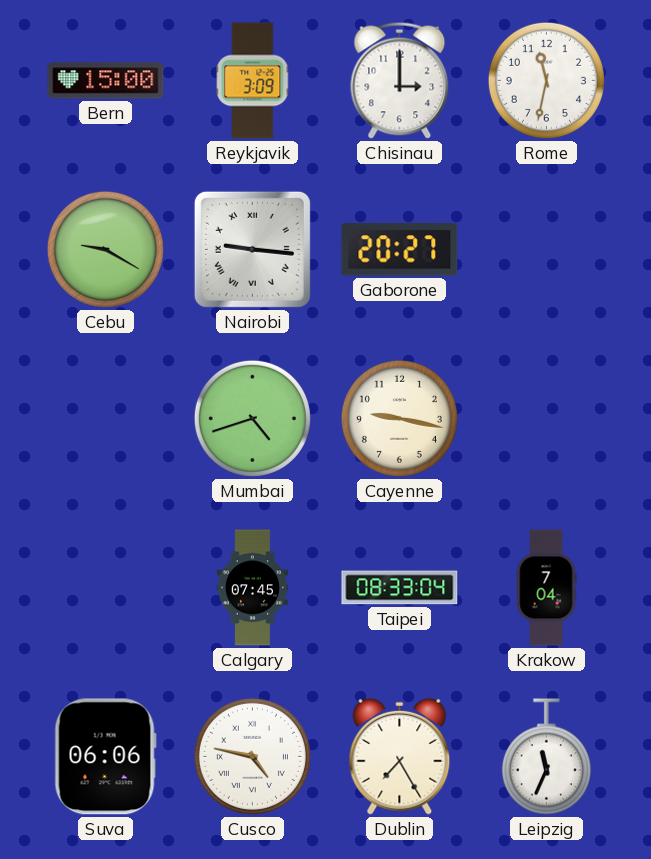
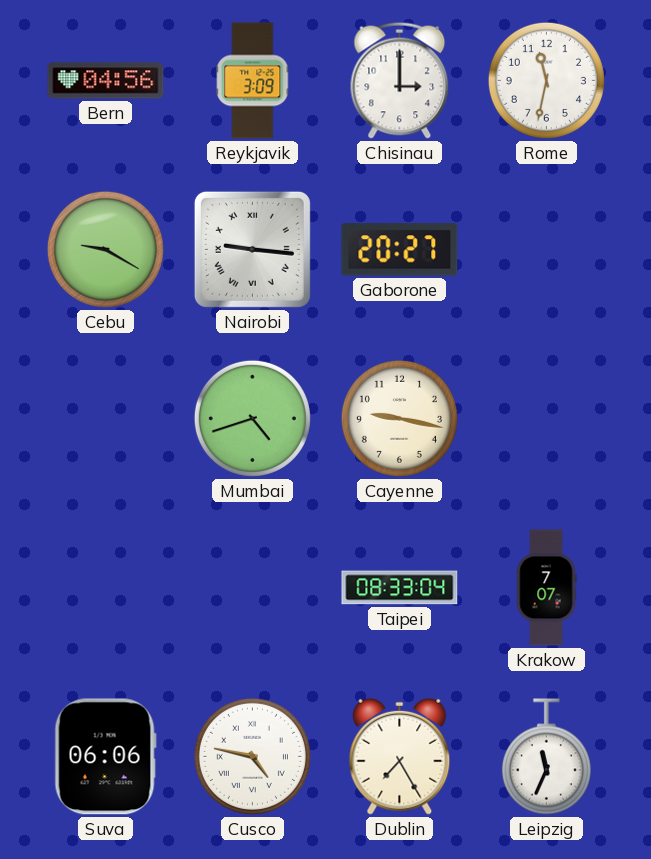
Bern: 15:00 -> 04:56
Calgary: 07:45 -> none
Krakow: 7:04 -> 7:07
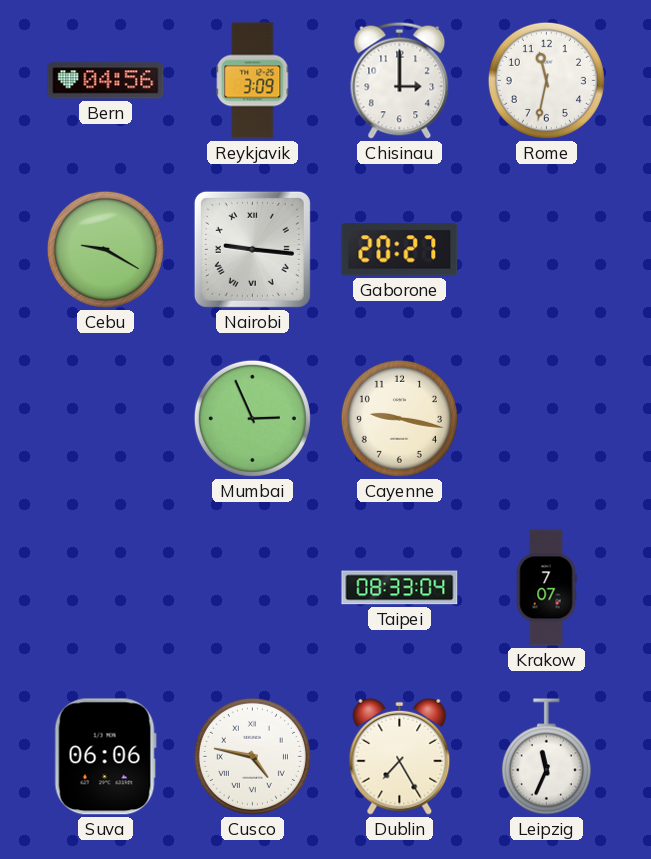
Mumbai: 4:42 -> 2:56
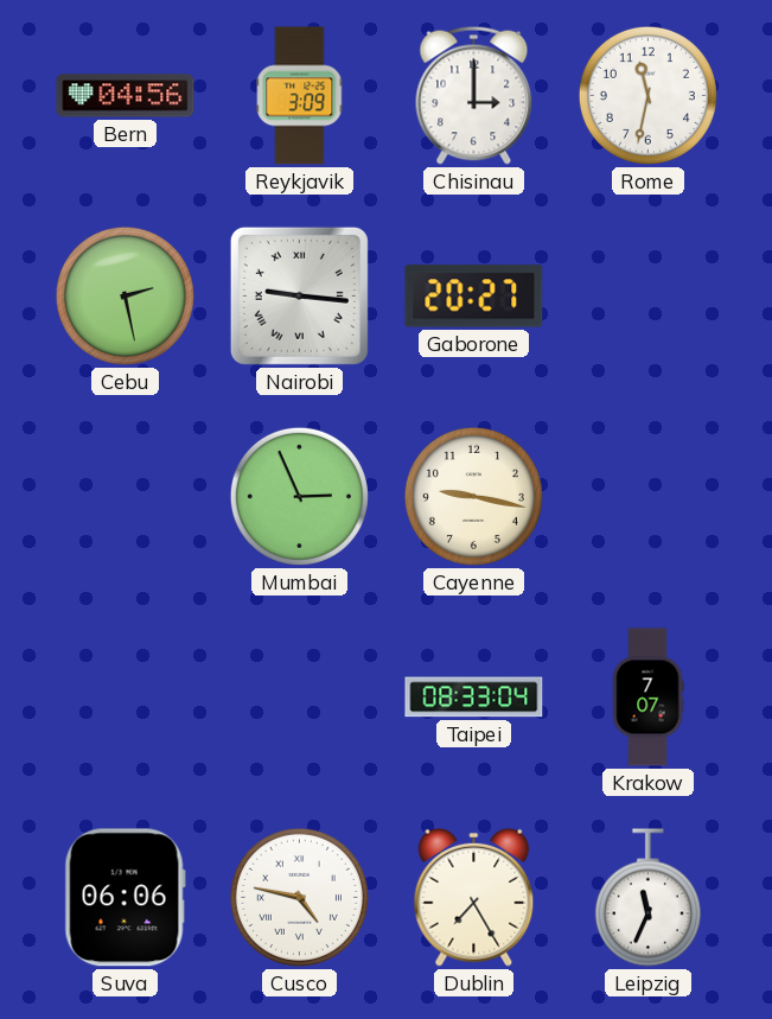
Cebu: 9:20 -> 2:28
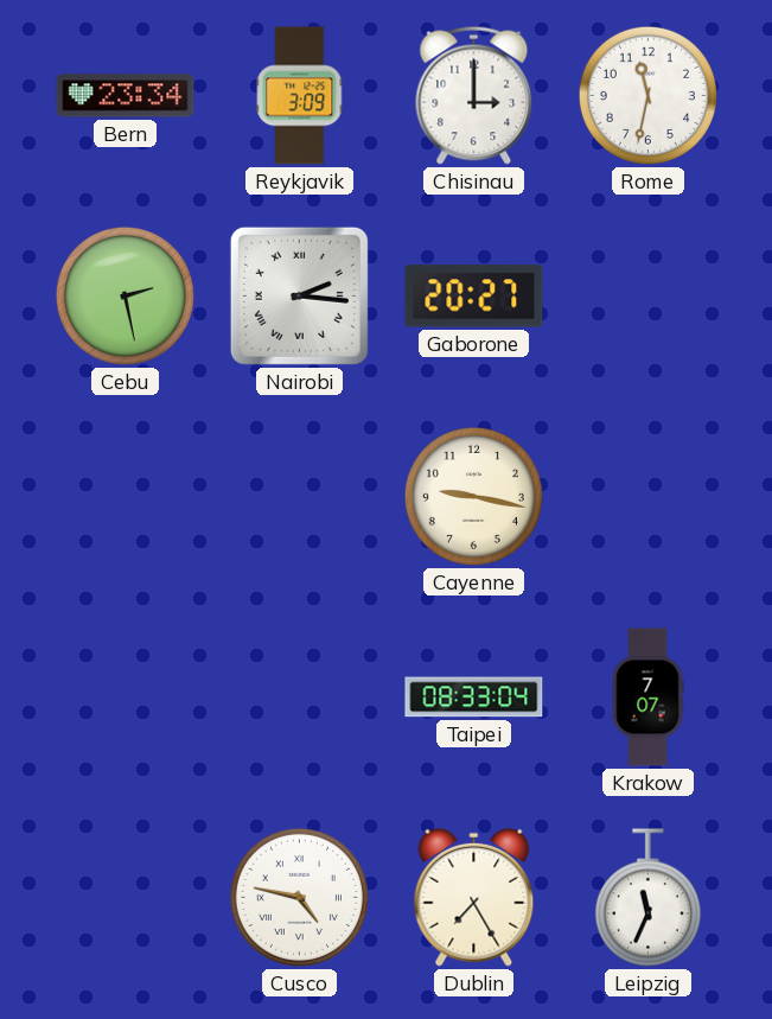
Bern: 04:56 -> 23:34
Nairobi: 9:16 -> 2:16
Mumbai: 2:56 -> none
Suva: 06:06 -> none
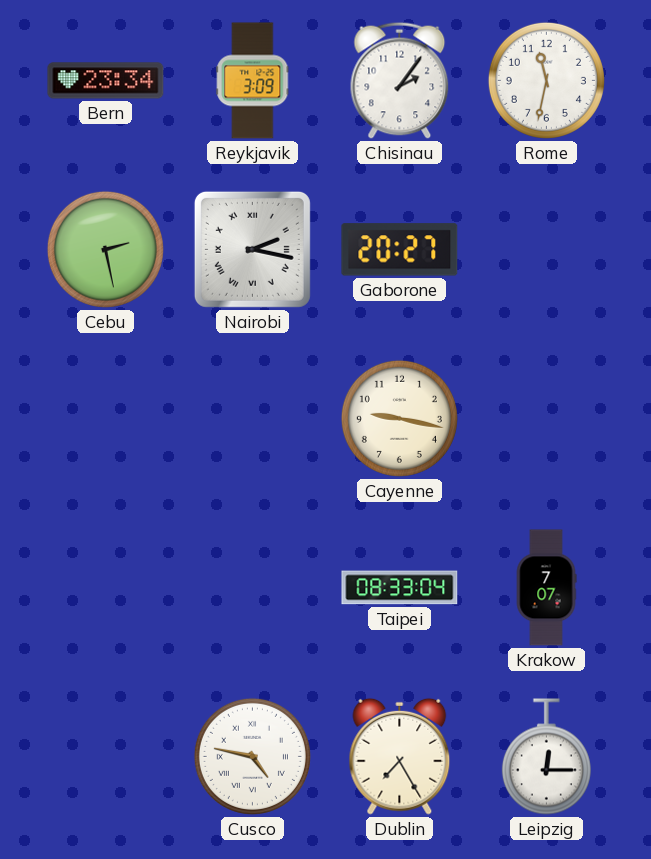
Chisinau: 3:00 -> 2:06
Nairobi: 2:16 -> 2:17
Leipzig: 11:34 -> 12:15
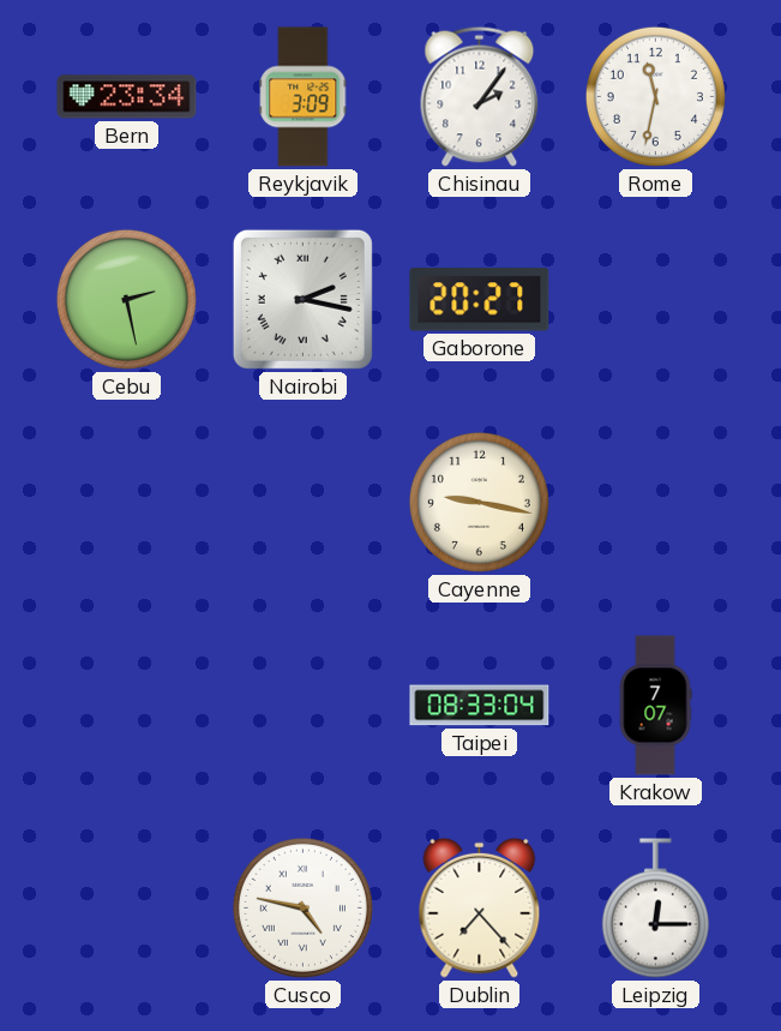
Dublin: 7:25 -> 7:23
